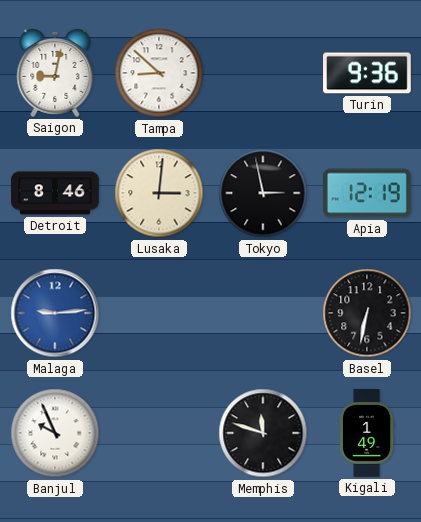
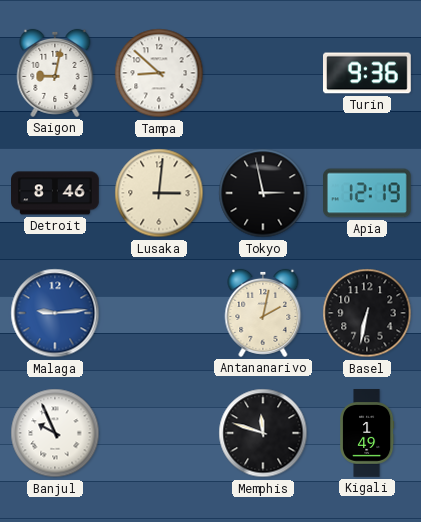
Antananarivo: none -> 2:02
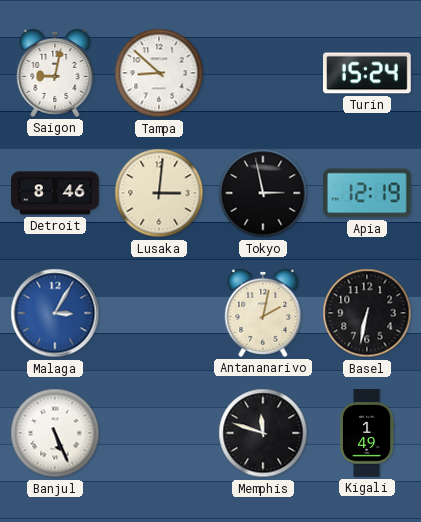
Turin: 9:36 -> 15:24
Malaga: 9:14 -> 3:05
Banjul: 9:56 -> 5:26
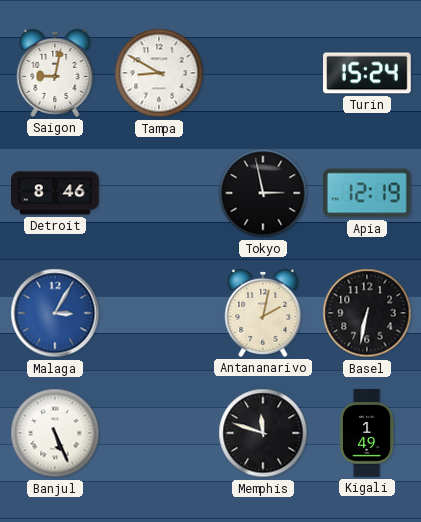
Tampa: 8:52 -> 8:50
Lusaka: 3:01 -> none
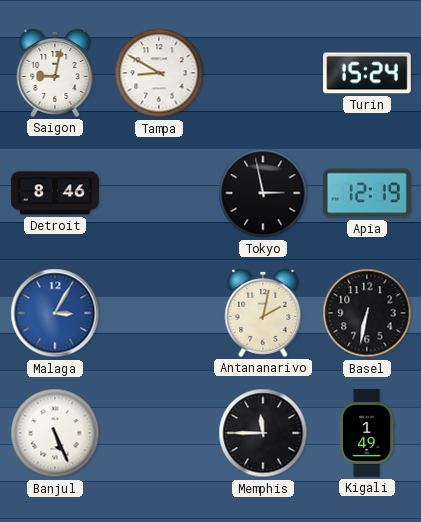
Memphis: 11:48 -> 11:45
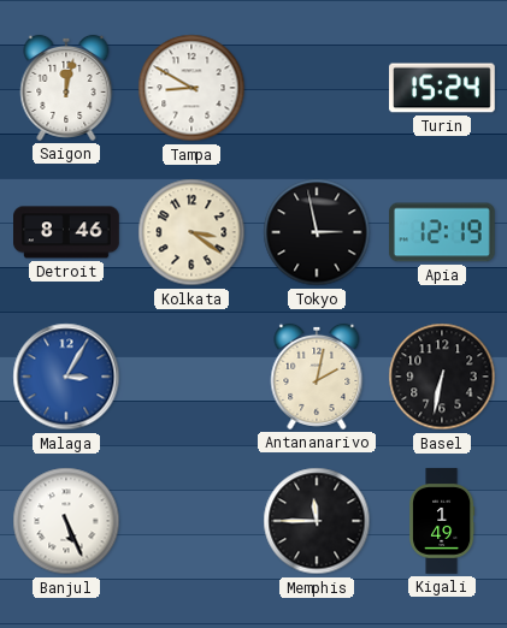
Saigon: 9:02 -> 12:02
Kolkata: none -> 3:21
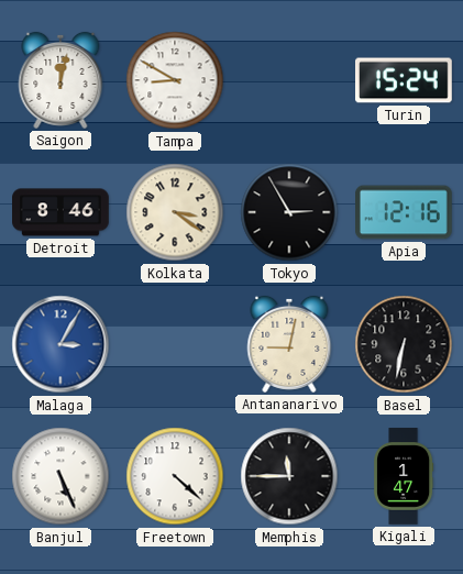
Tokyo: 2:58 -> 2:55
Apia: 12:19 -> 12:16
Antananarivo: 2:02 -> 9:02
Freetown: none -> 4:22
Kigali: 1:49 -> 1:47
